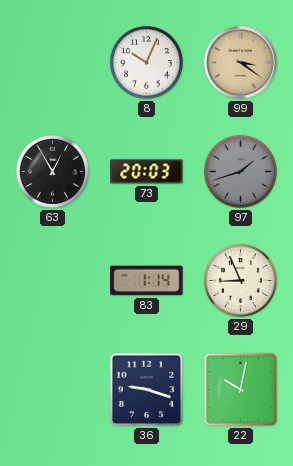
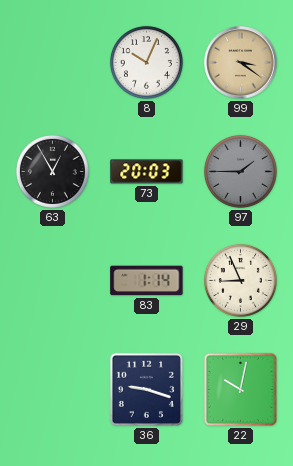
97: 1:42 -> 1:45
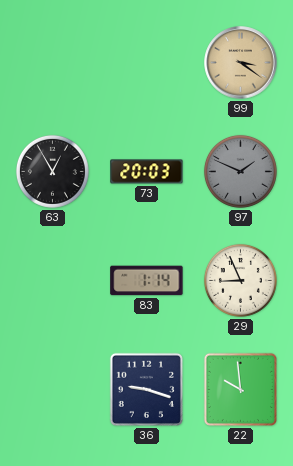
8: 10:04 -> none
97: 1:45 -> 1:49
22: 10:02 -> 9:59
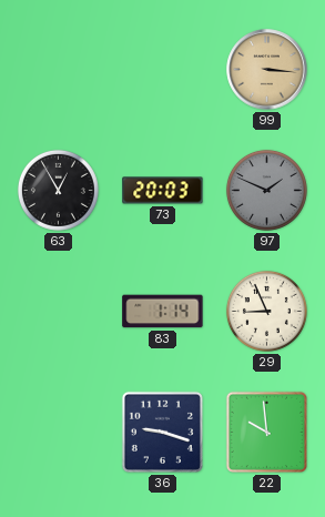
99: 3:21 -> 3:16
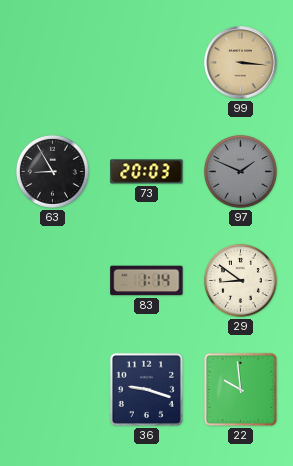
63: 12:55 -> 8:55
29: 8:56 -> 8:51
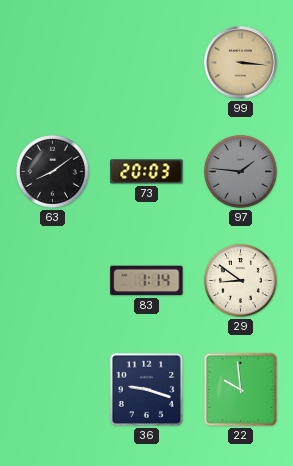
63: 8:55 -> 8:09
97: 1:49 -> 1:46
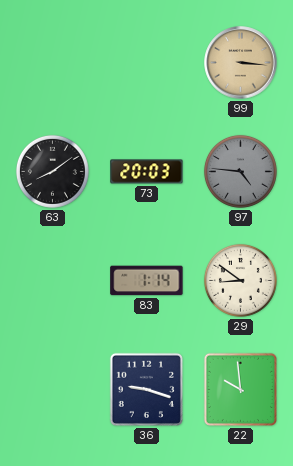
97: 1:46 -> 4:46
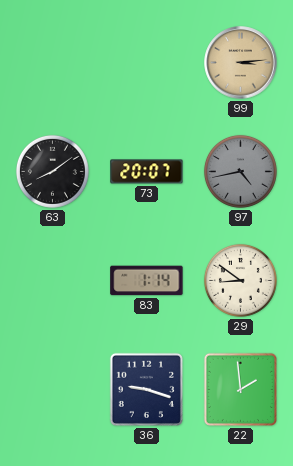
99: 3:16 -> 3:14
73: 20:03 -> 20:07
97: 4:46 -> 4:43
22: 9:59 -> 1:59
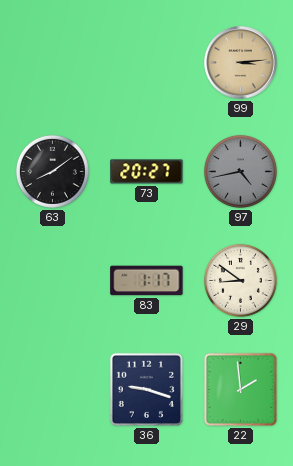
73: 20:07 -> 20:27
83: 1:14 -> 1:17
